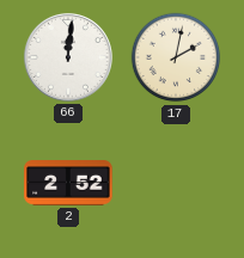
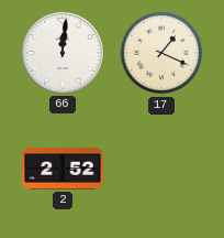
17: 2:02 -> 1:19
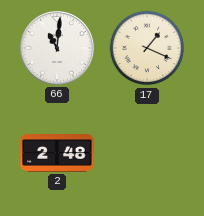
66: 12:01 -> 11:01
2: 2:52 -> 2:48
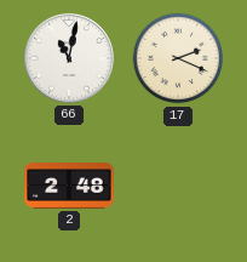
66: 11:01 -> 11:02
17: 1:19 -> 2:19
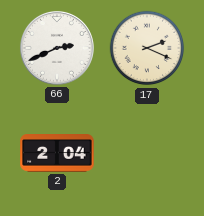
66: 11:02 -> 2:41
2: 2:48 -> 2:04
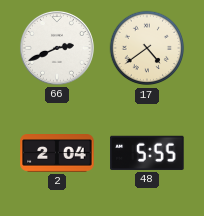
17: 2:19 -> 4:39
48: none -> 5:55
